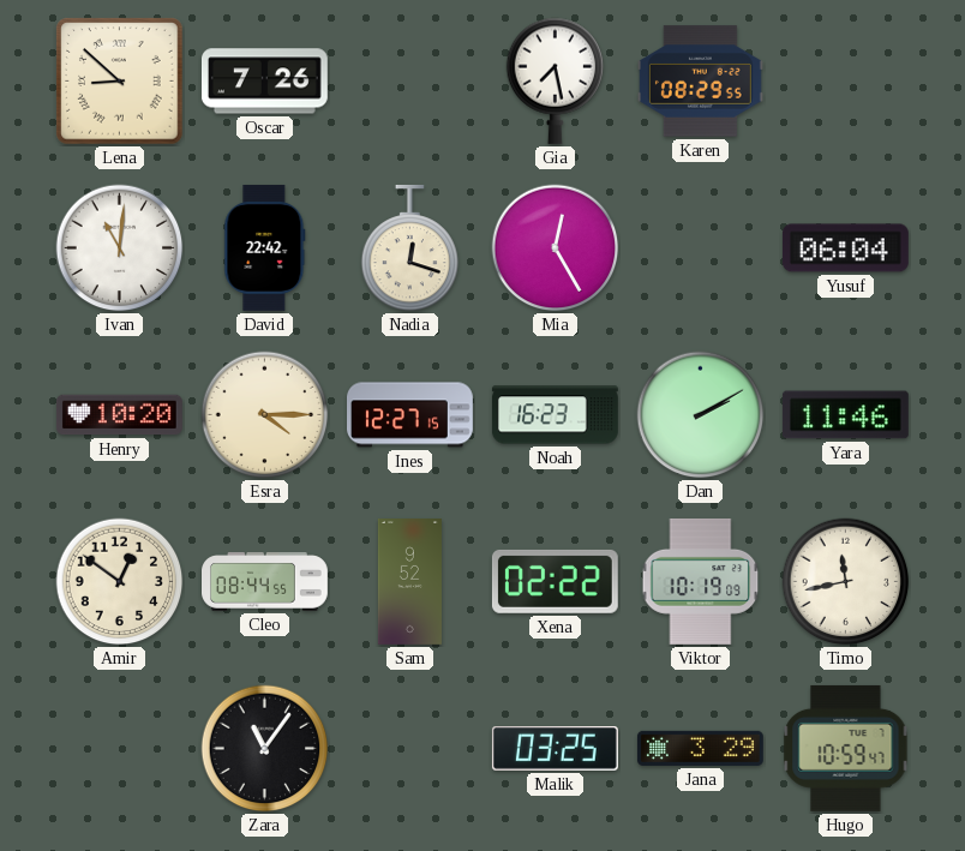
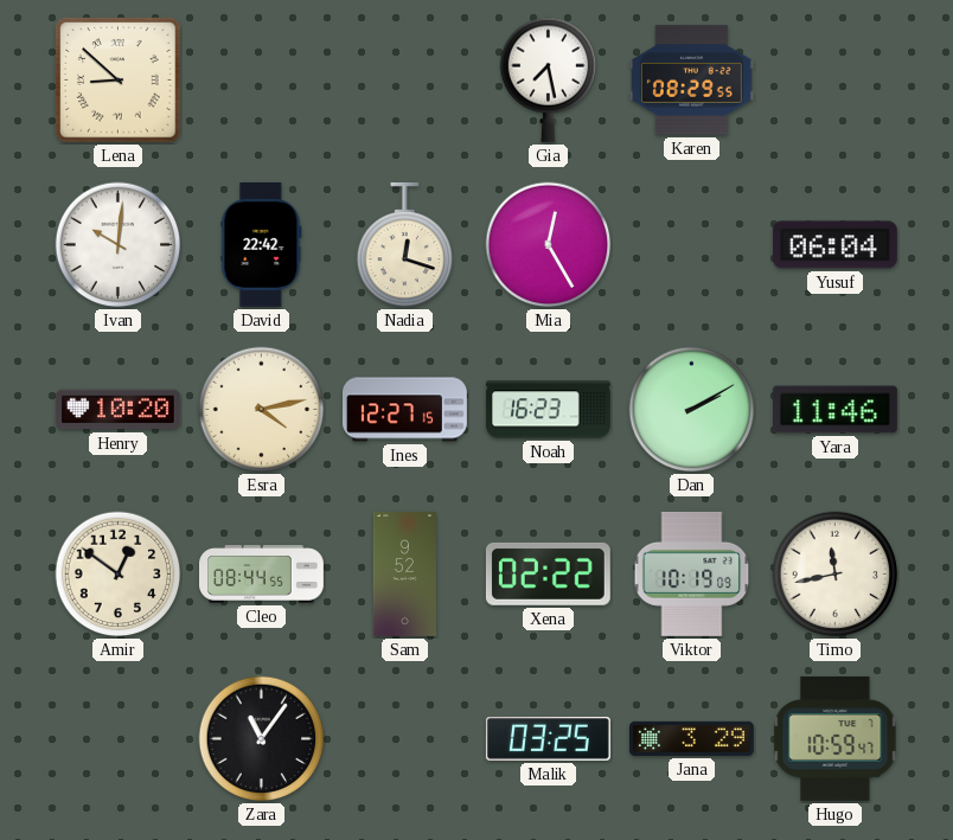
Oscar: 7:26 -> none
Ivan: 11:01 -> 10:01
Esra: 4:15 -> 4:13
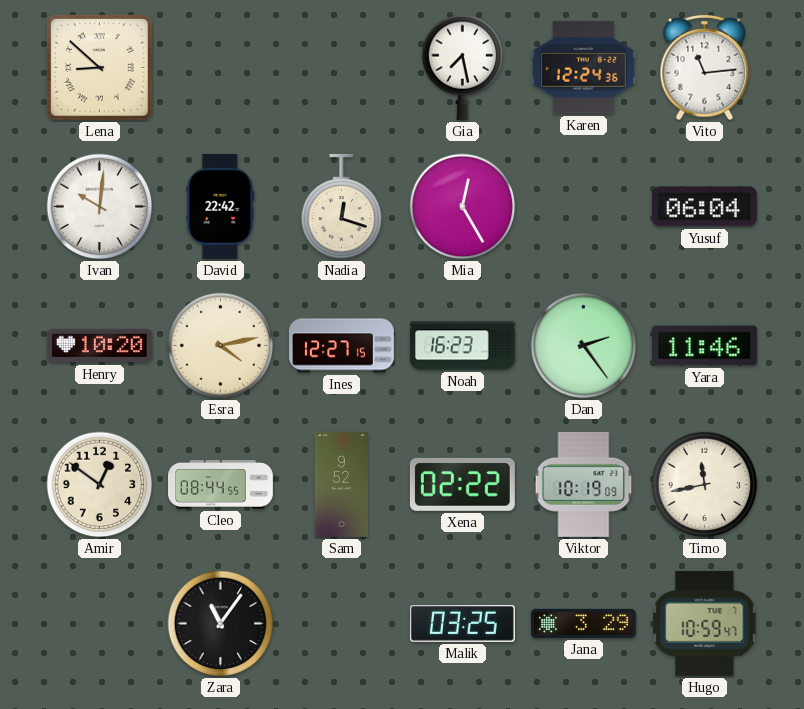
Karen: 08:29 -> 12:24
Vito: none -> 11:14
Dan: 2:10 -> 2:24
